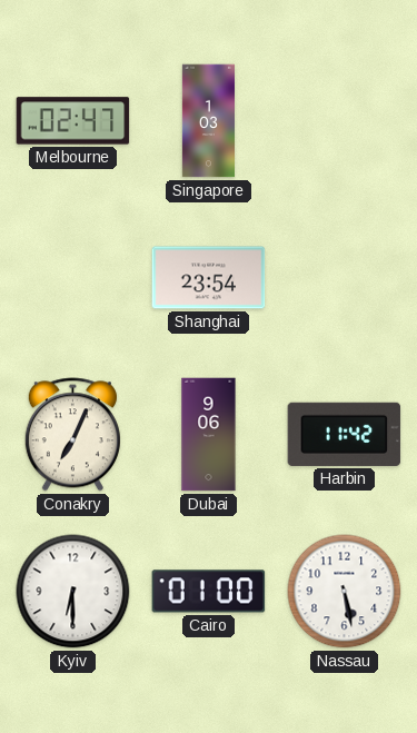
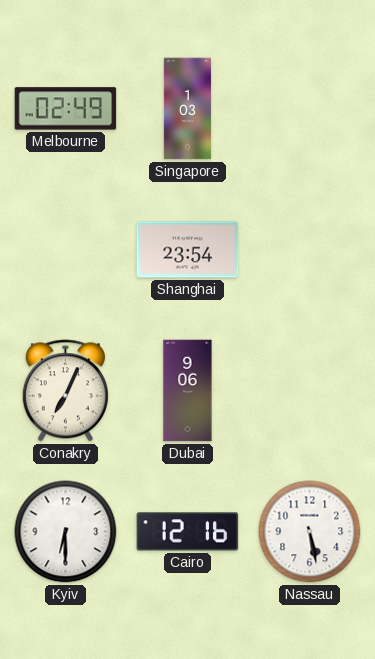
Melbourne: 02:47 -> 02:49
Harbin: 11:42 -> none
Cairo: 01:00 -> 12:16
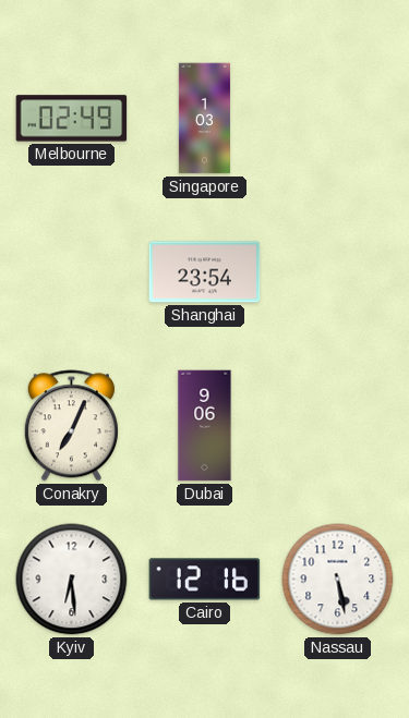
Kyiv: 6:30 -> 6:29
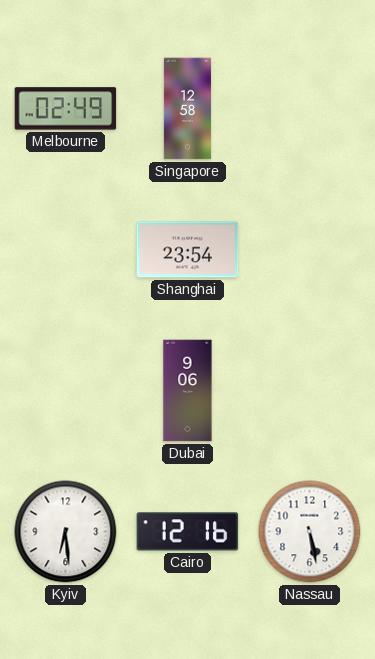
Singapore: 1:03 -> 12:58
Conakry: 7:04 -> none
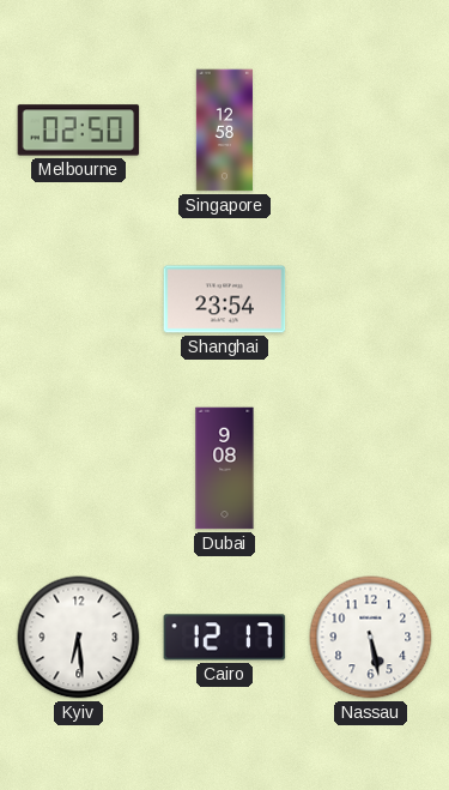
Melbourne: 02:49 -> 02:50
Dubai: 9:06 -> 9:08
Cairo: 12:16 -> 12:17
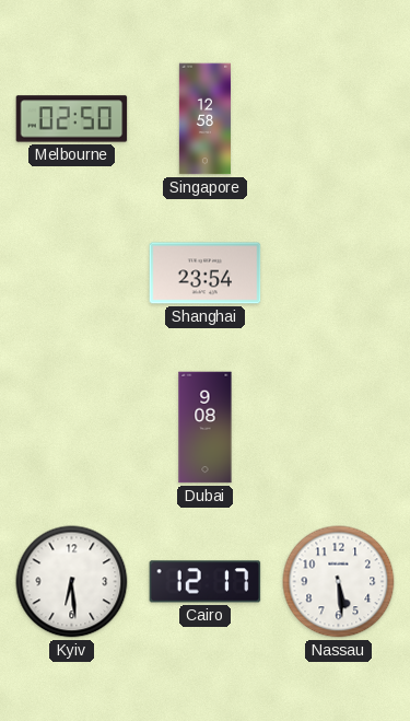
Nassau: 5:28 -> 5:29
